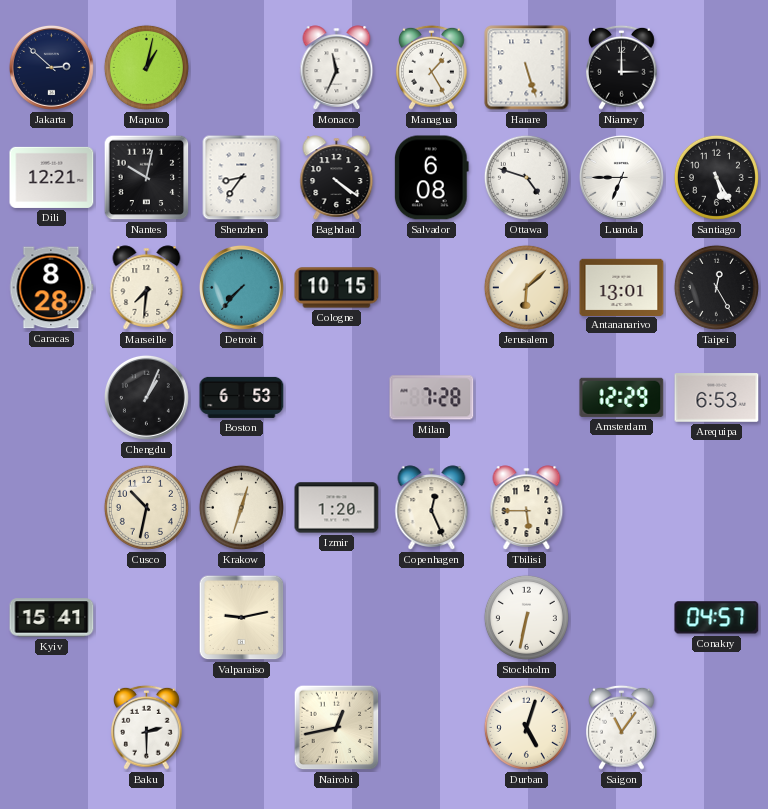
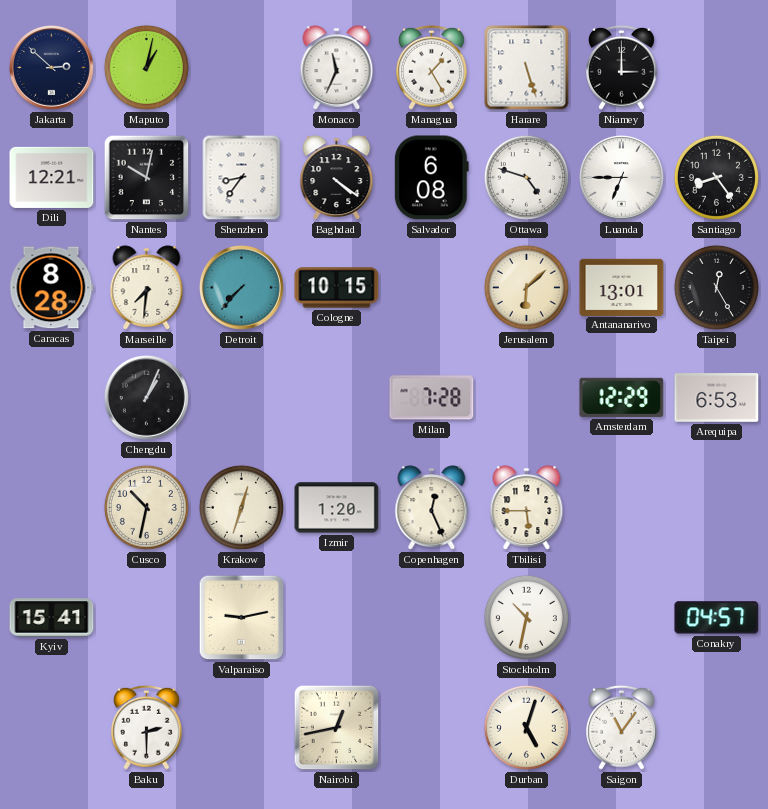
Santiago: 5:25 -> 8:24
Boston: 6:53 -> none
Stockholm: 6:32 -> 10:32
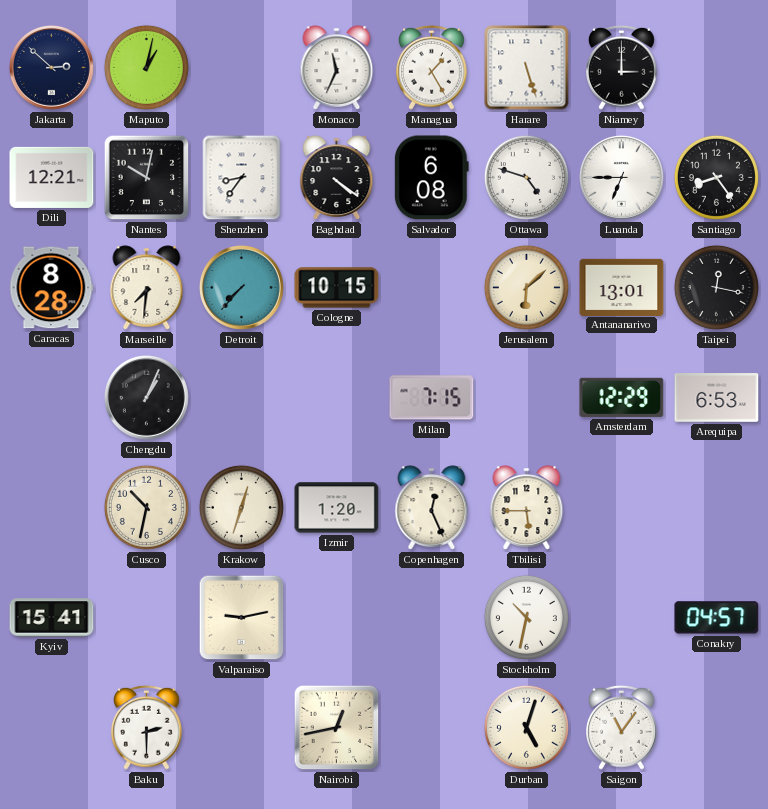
Taipei: 12:25 -> 12:17
Milan: 7:28 -> 7:15
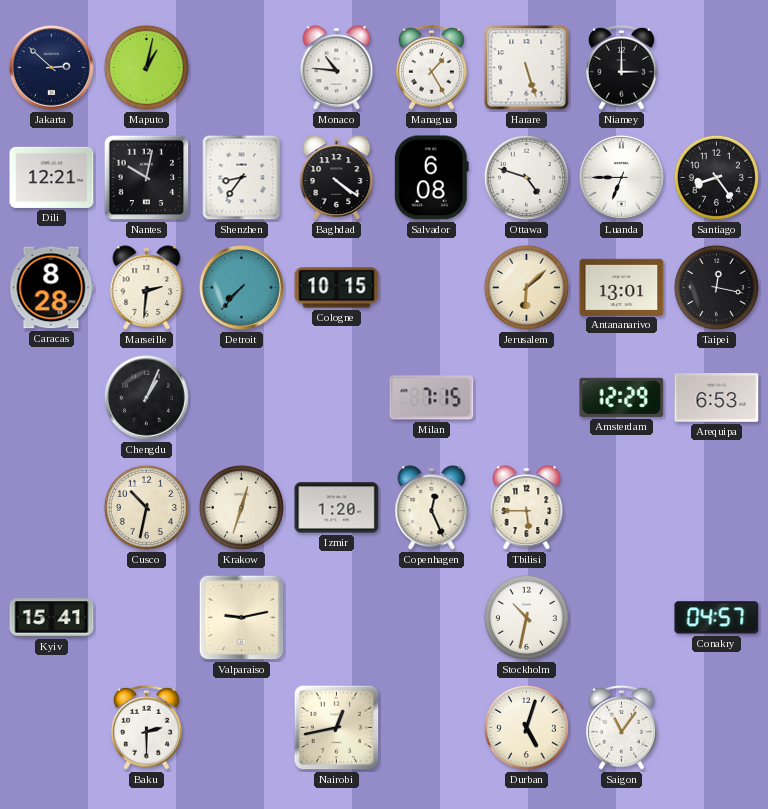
Monaco: 11:34 -> 10:46
Marseille: 7:31 -> 2:31
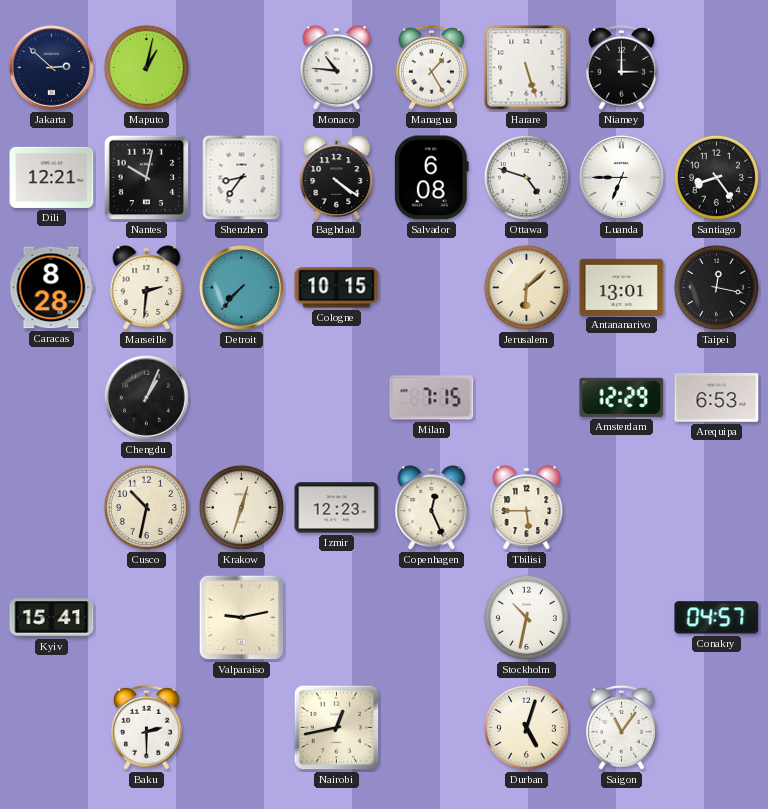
Izmir: 1:20 -> 12:23
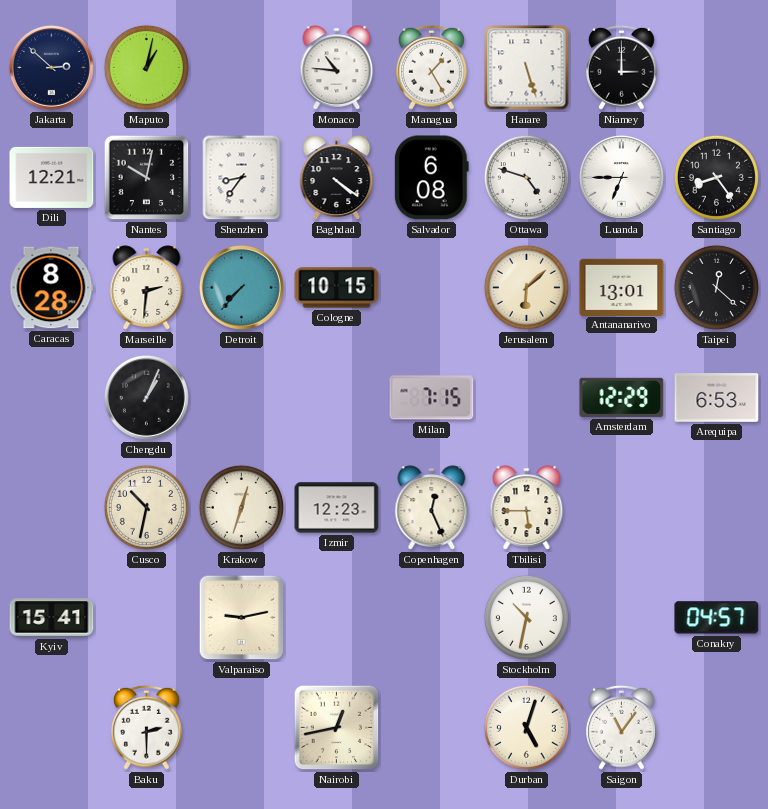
Taipei: 12:17 -> 12:22
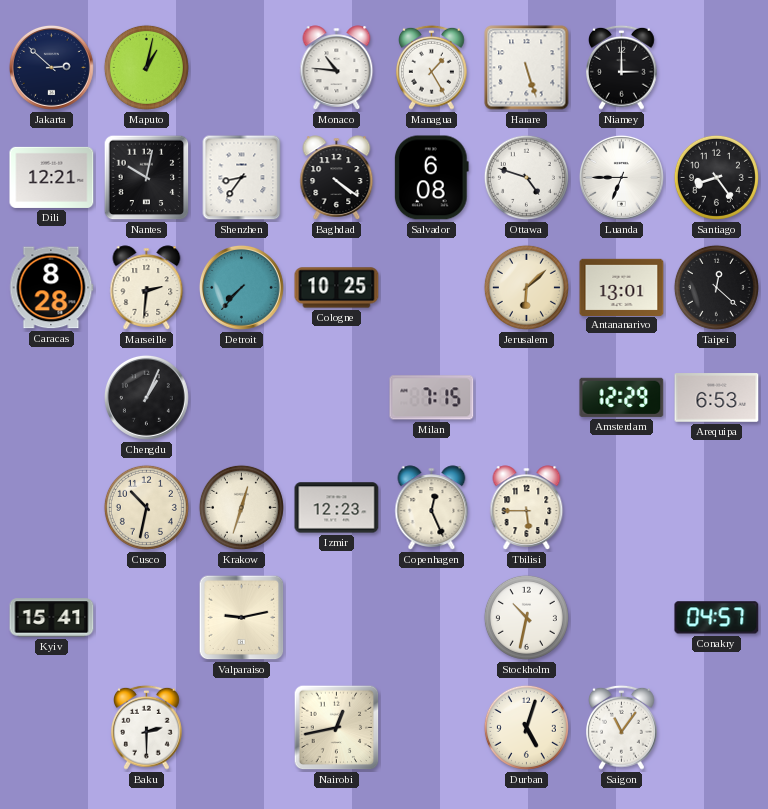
Cologne: 10:15 -> 10:25
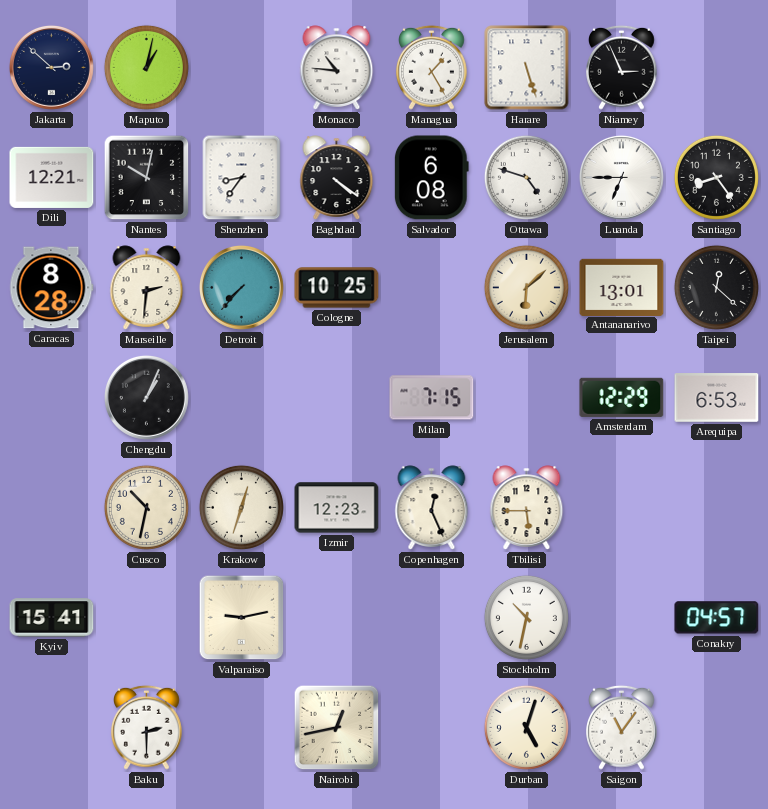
Niamey: 3:00 -> 2:56
